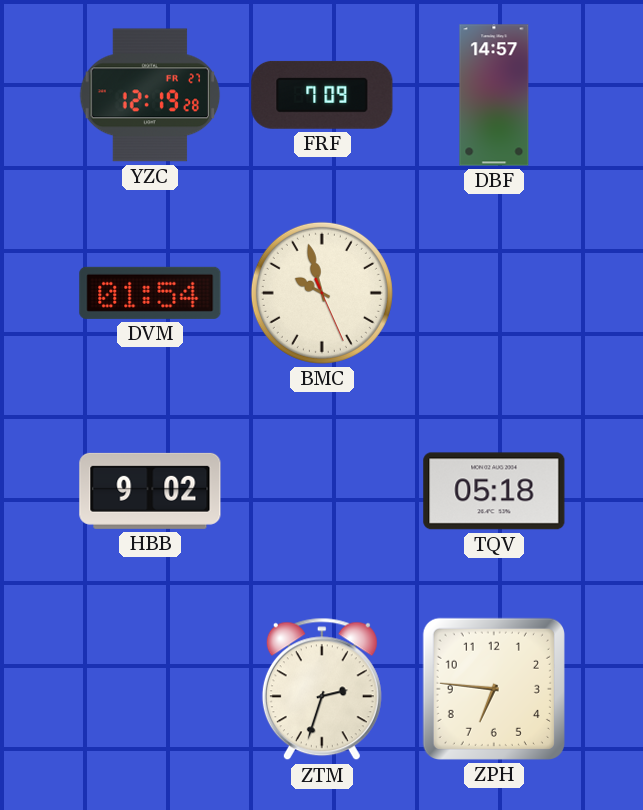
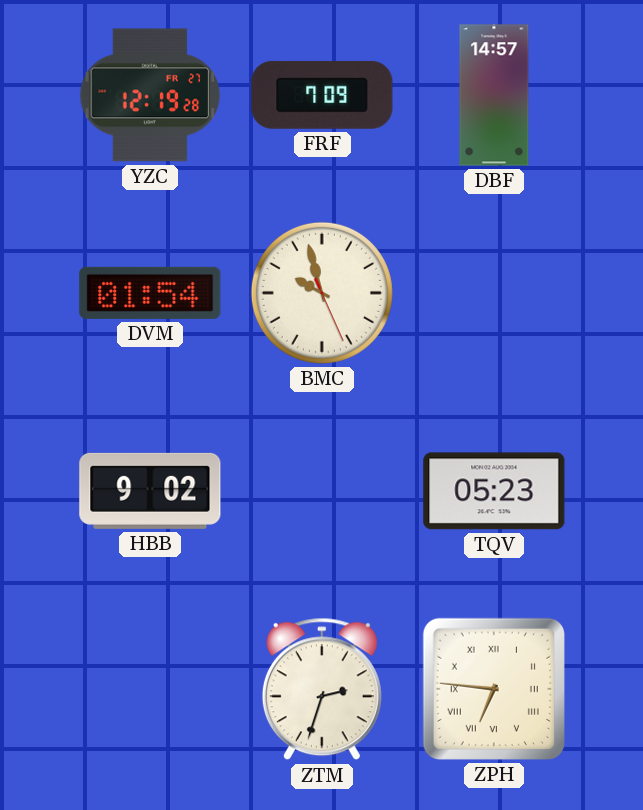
TQV: 05:18 -> 05:23
ZPH numerals: Arabic -> Roman
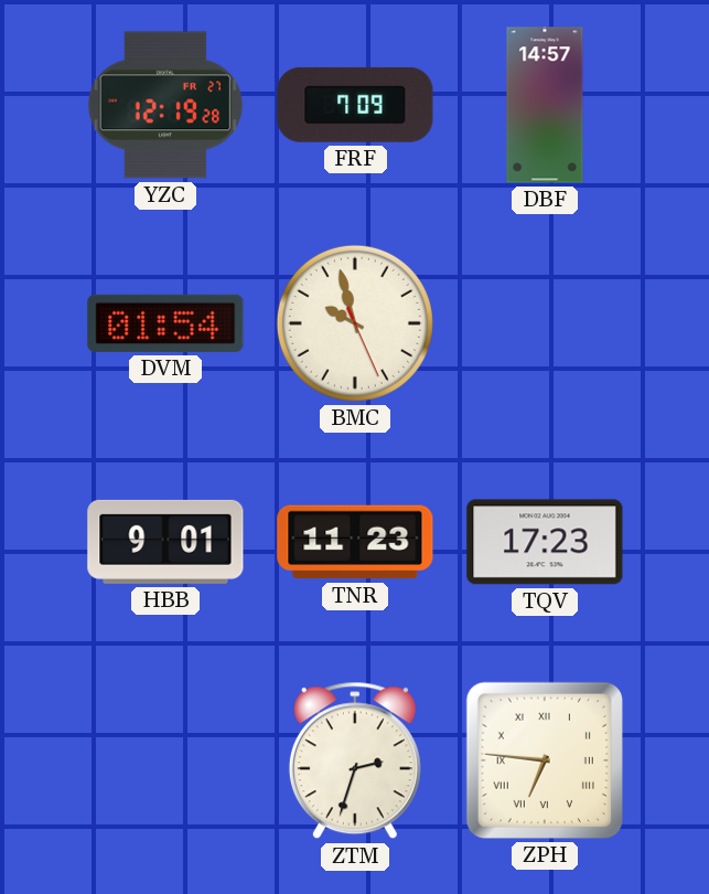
HBB: 9:02 -> 9:01
TNR: none -> 11:23
TQV: 05:23 -> 17:23
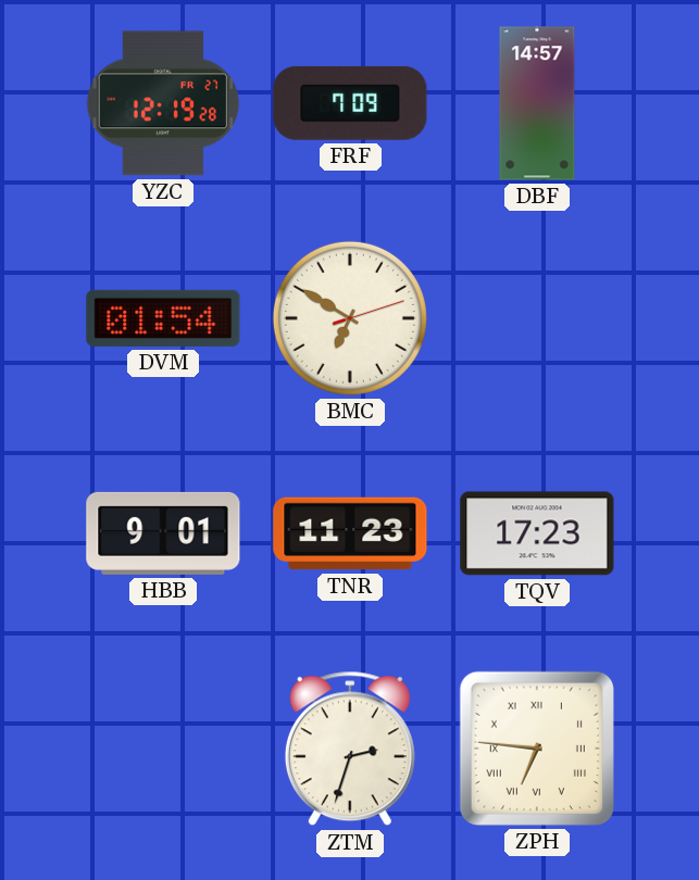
BMC: 9:57 -> 6:50
